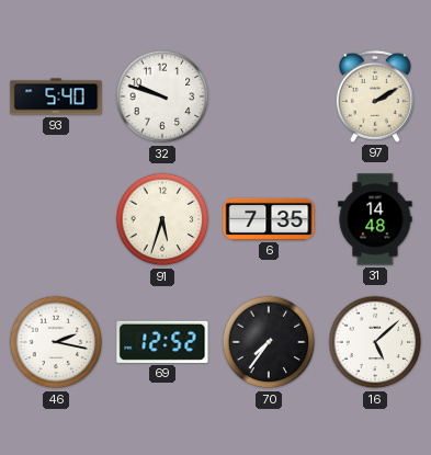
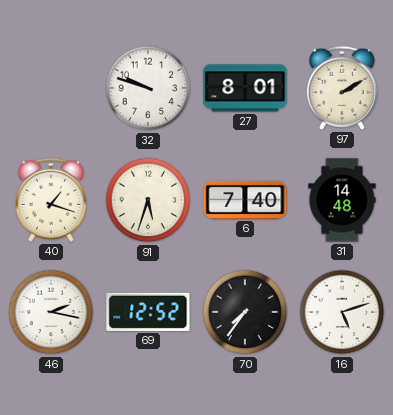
93: 5:40 -> none
27: none -> 8:01
40: none -> 1:18
6: 7:35 -> 7:40
16: 5:08 -> 5:12
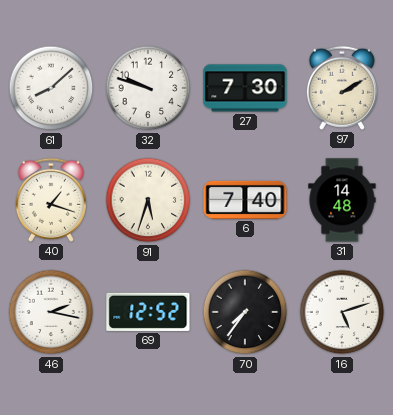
61: none -> 8:08
27: 8:01 -> 7:30
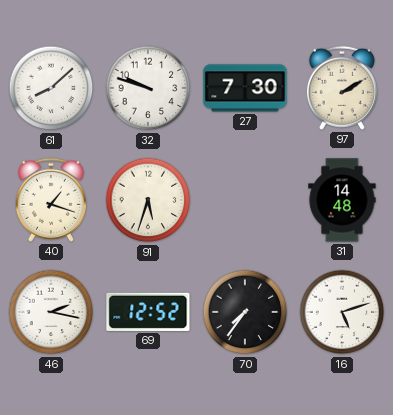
6: 7:40 -> none
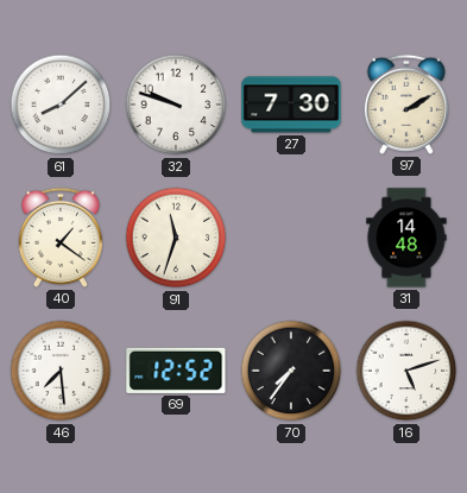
40: 1:18 -> 1:21
91: 5:33 -> 11:33
46: 2:17 -> 7:29
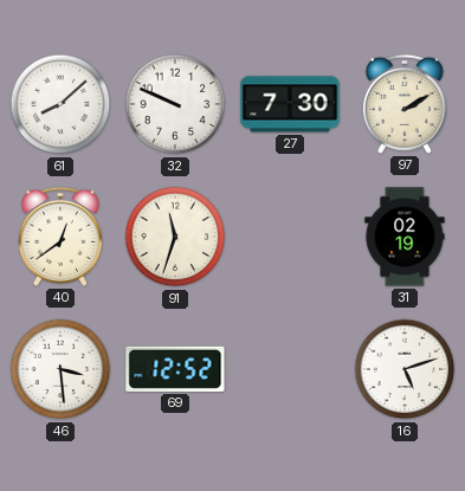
32: 9:48 -> 9:49
40: 1:21 -> 12:39
31: 14:48 -> 02:19
46: 7:29 -> 3:29
70: 7:36 -> none
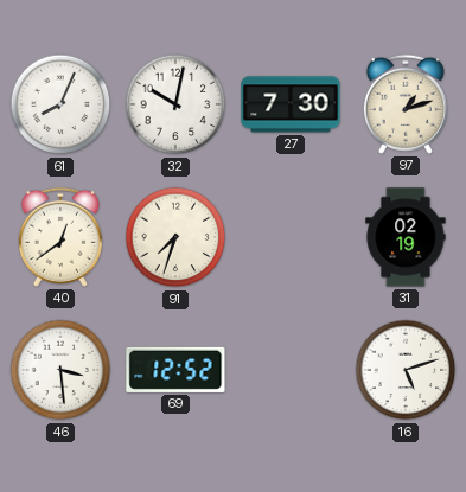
61: 8:08 -> 8:04
32: 9:49 -> 10:02
97: 2:10 -> 1:12
91: 11:33 -> 7:33
